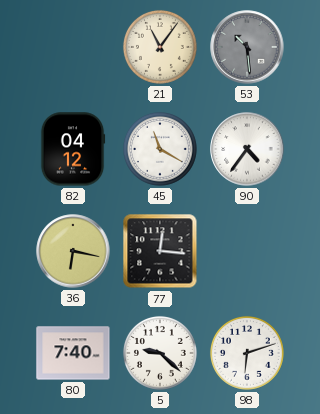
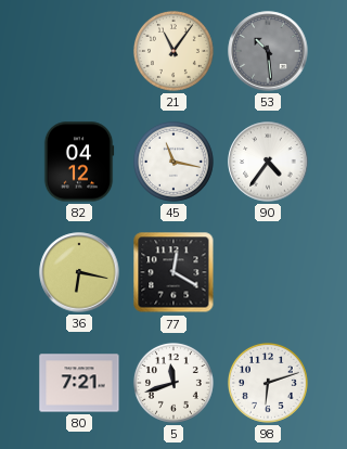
45: 11:20 -> 11:17
77: 12:16 -> 12:20
80: 7:40 -> 7:21
5: 9:22 -> 11:42
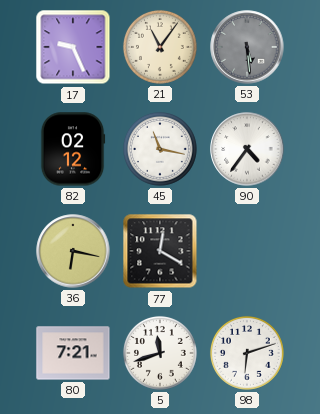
17: none -> 9:26
53: 10:29 -> 5:29
82: 04:12 -> 02:12
